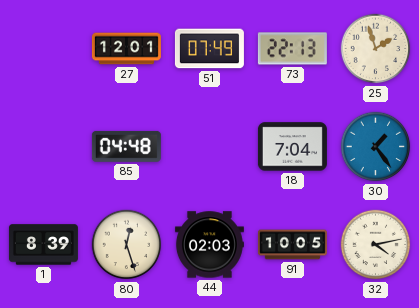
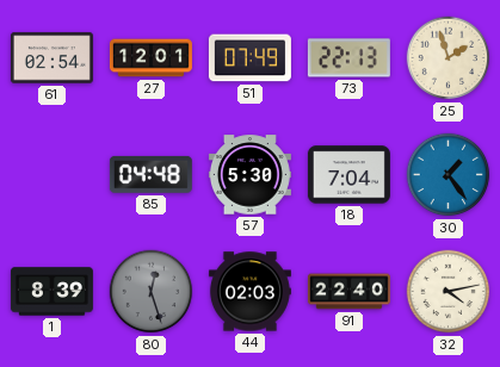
61: none -> 02:54
57: none -> 5:30
80 dial: cream -> grey
91: 10:05 -> 22:40
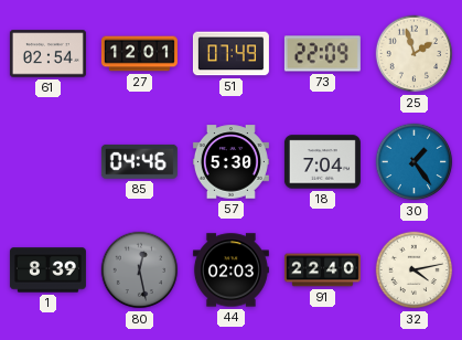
73: 22:13 -> 22:09
85: 04:48 -> 04:46
80: 12:27 -> 12:28
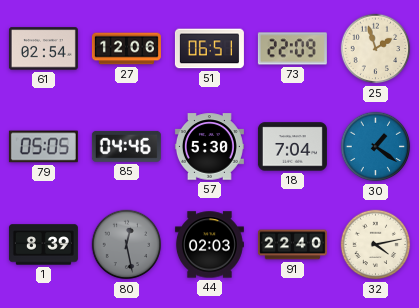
27: 12:01 -> 12:06
51: 07:49 -> 06:51
79: none -> 05:05
30: 1:24 -> 1:21
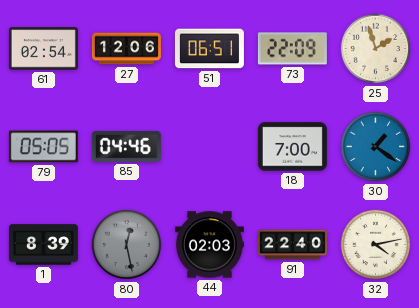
57: 5:30 -> none
18: 7:04 -> 7:00
